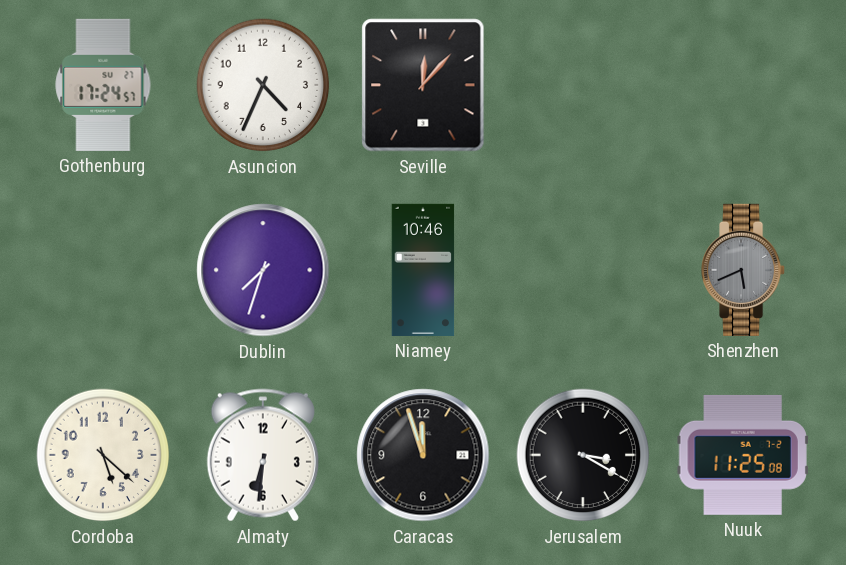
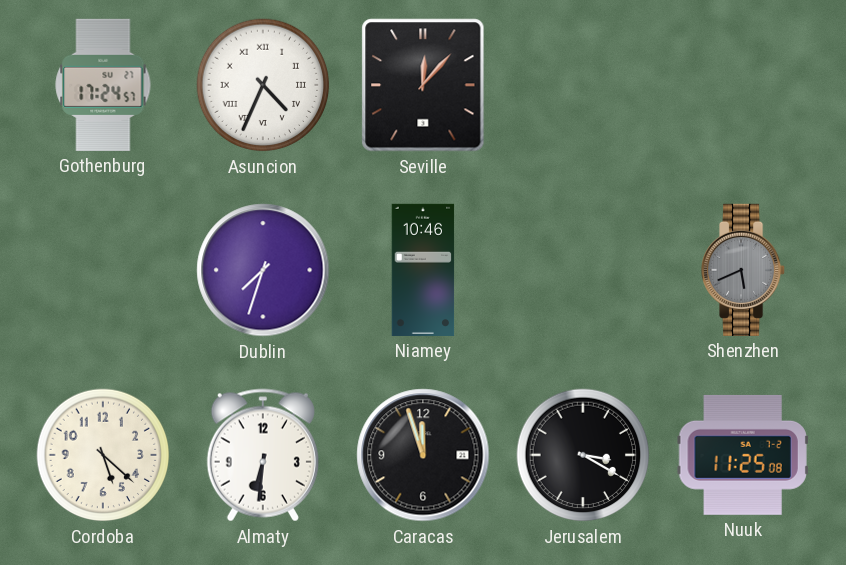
Asuncion numerals: Arabic -> Roman
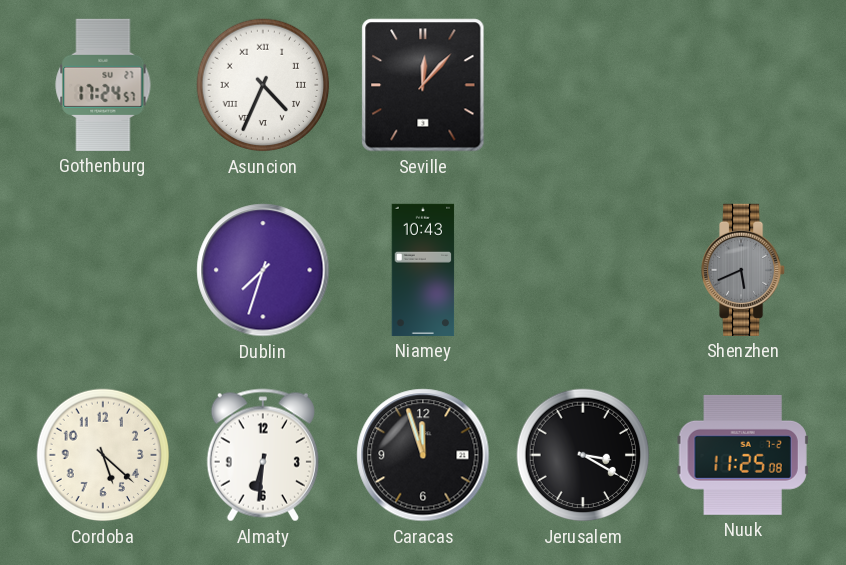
Niamey: 10:46 -> 10:43
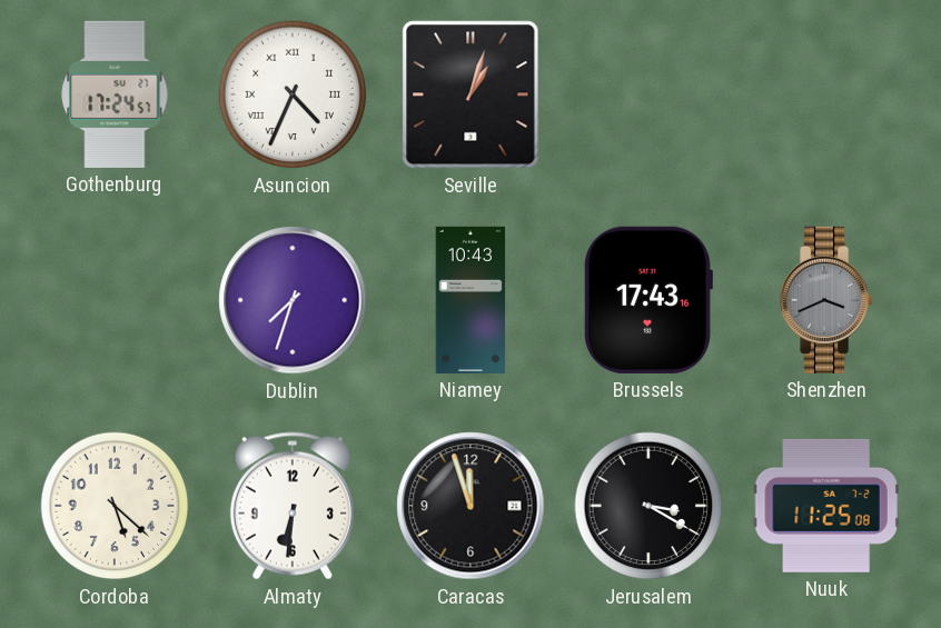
Seville: 12:07 -> 1:03
Brussels: none -> 17:43
Shenzhen: 5:41 -> 3:41
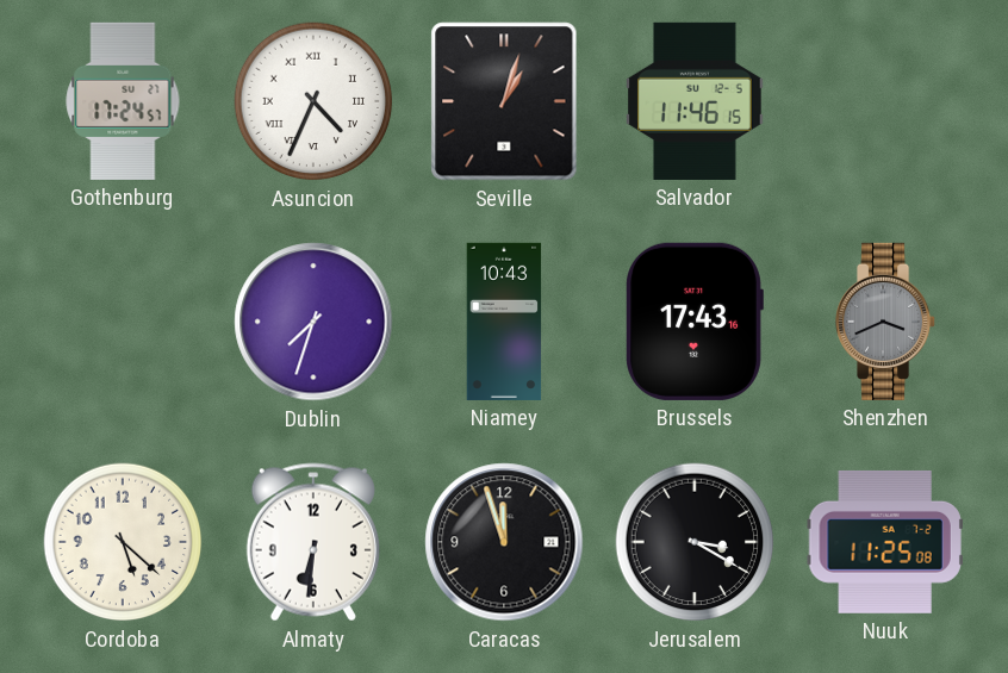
Salvador: none -> 11:46
